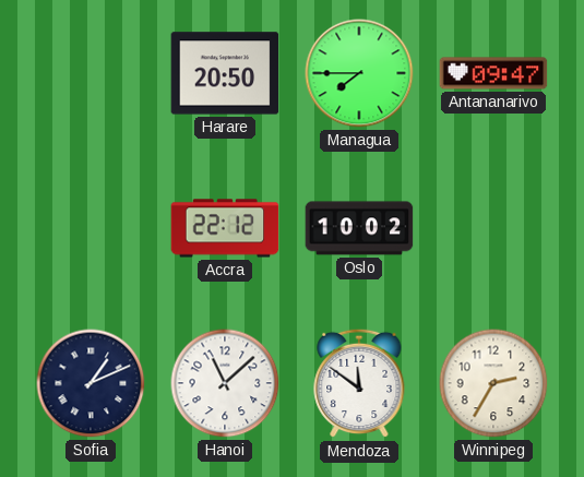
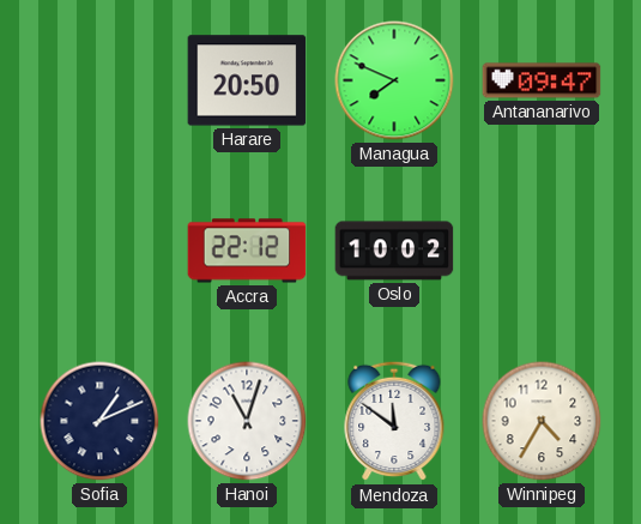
Managua: 7:45 -> 7:49
Hanoi: 11:08 -> 11:03
Winnipeg: 2:35 -> 4:35
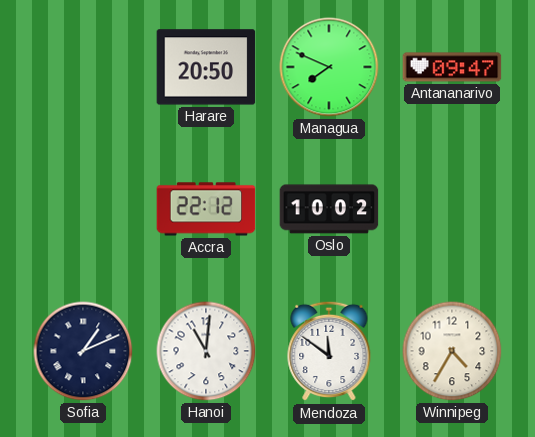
Hanoi: 11:03 -> 11:01
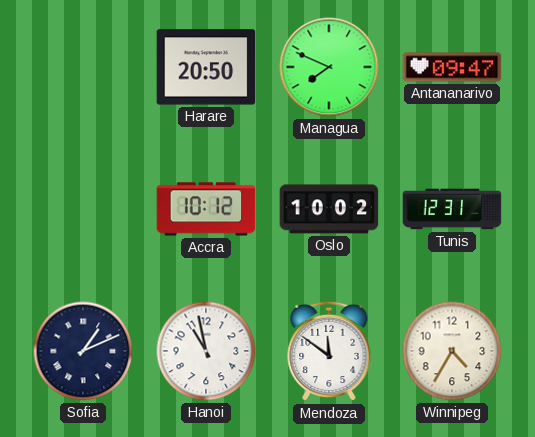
Accra: 22:12 -> 10:12
Tunis: none -> 12:31
Hanoi: 11:01 -> 10:58
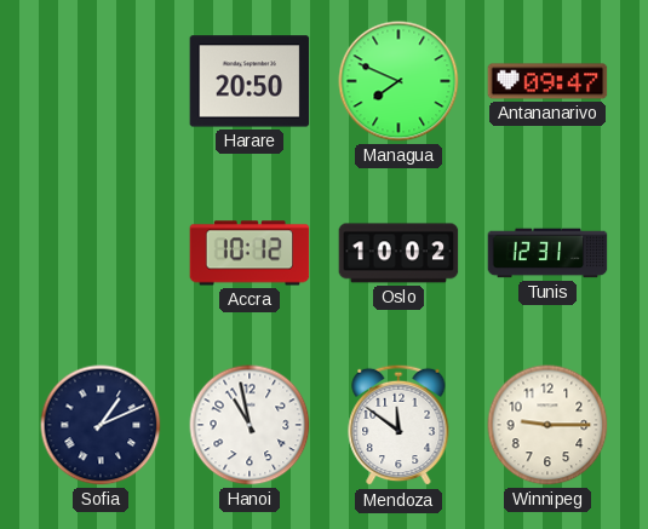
Winnipeg: 4:35 -> 9:15
